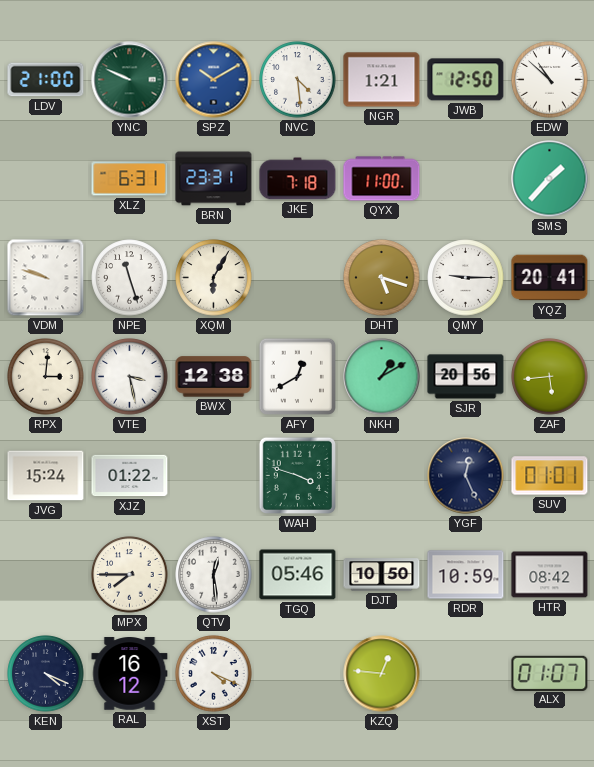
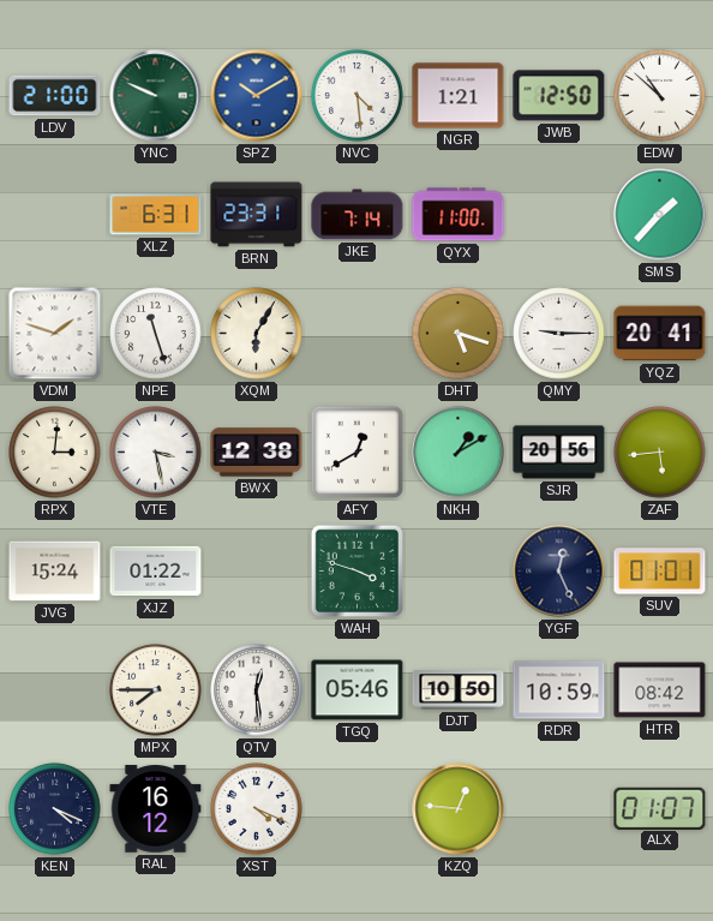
JKE: 7:18 -> 7:14
VDM: 9:48 -> 1:48
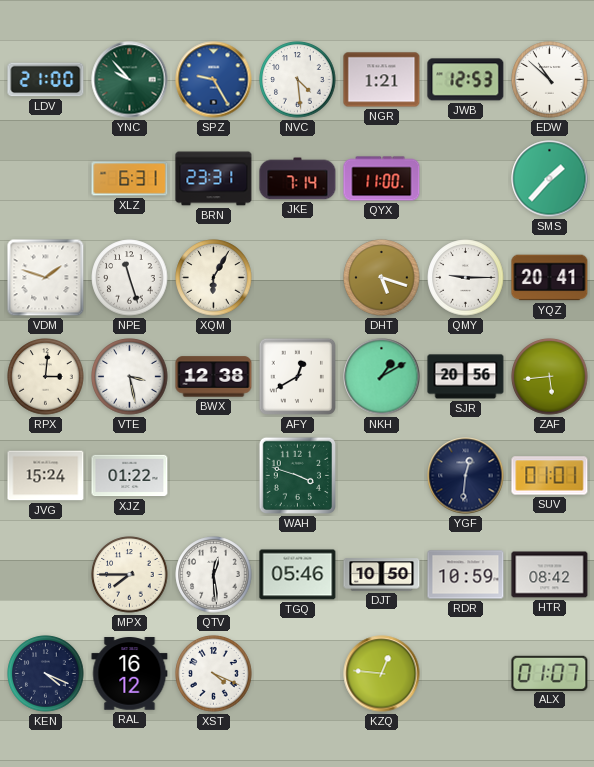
YNC: 9:49 -> 9:53
SPZ: 10:10 -> 9:25
JWB: 12:50 -> 12:53
YGF: 12:26 -> 12:31
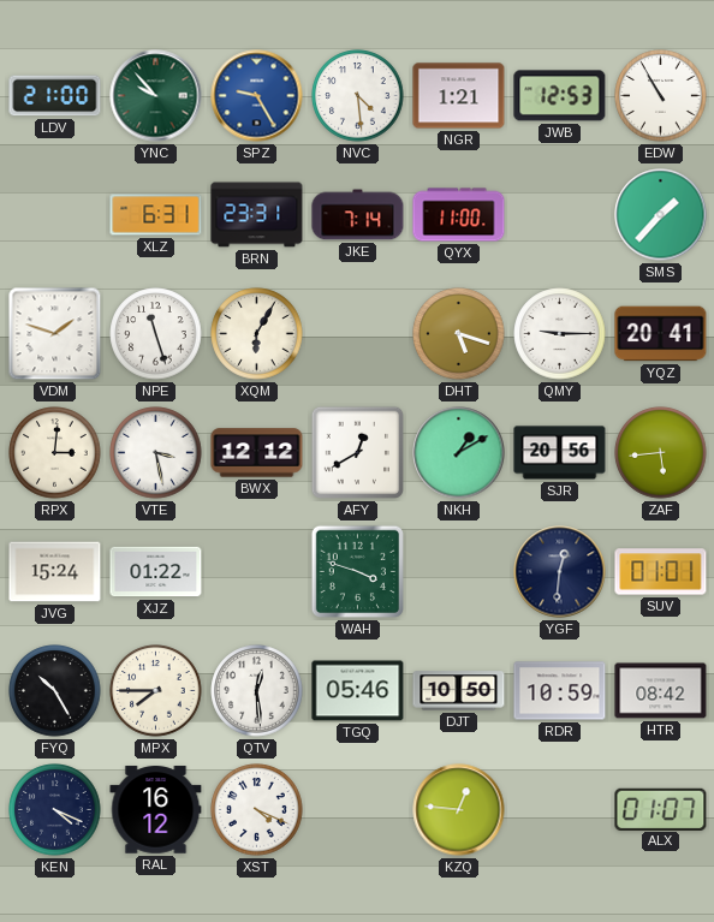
EDW: 10:52 -> 10:55
BWX: 12:38 -> 12:12
FYQ: none -> 10:25
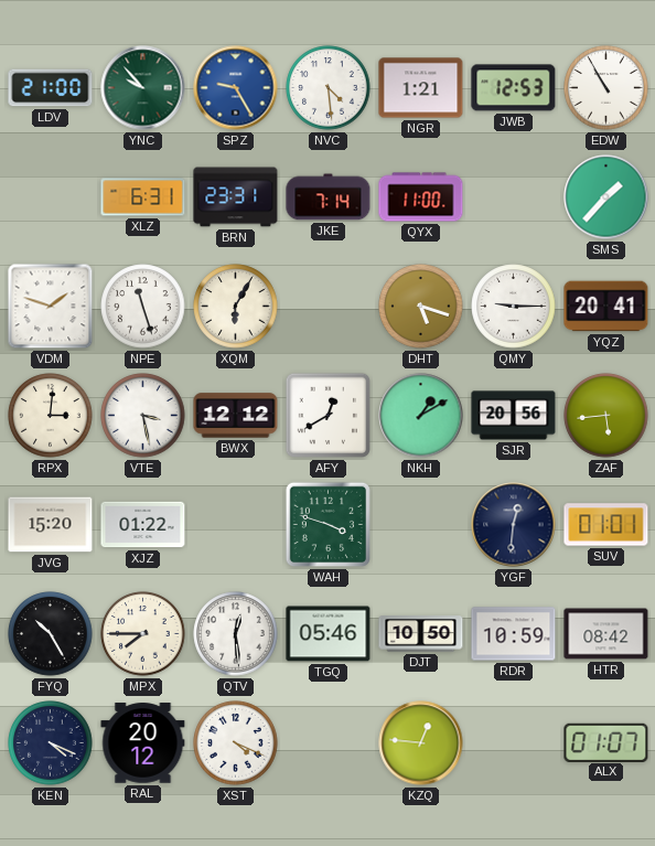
JVG: 15:24 -> 15:20
RAL: 16:12 -> 20:12
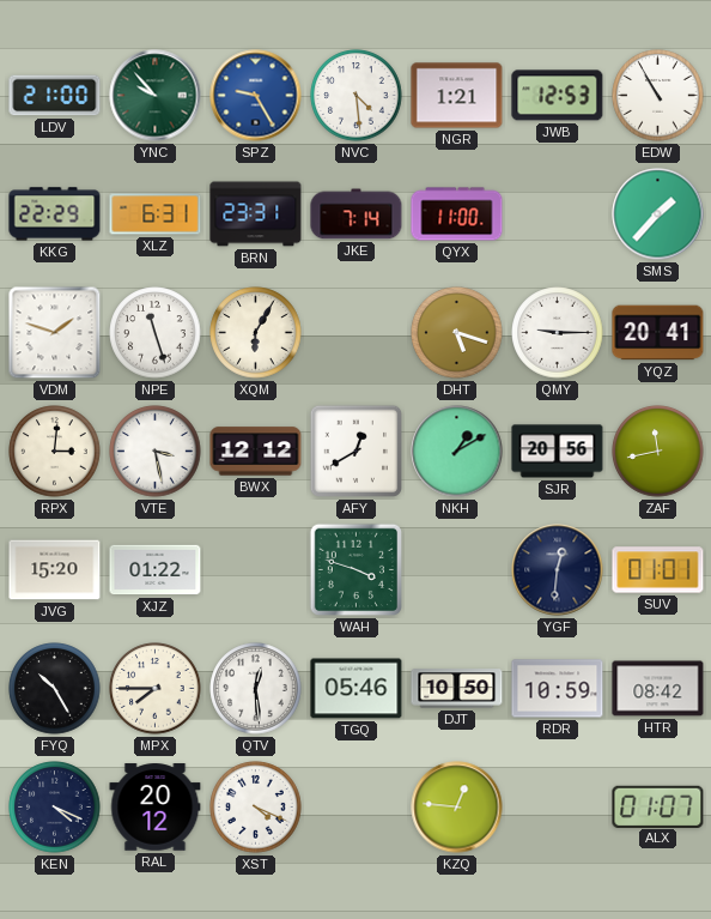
KKG: none -> 22:29
ZAF: 5:44 -> 11:43
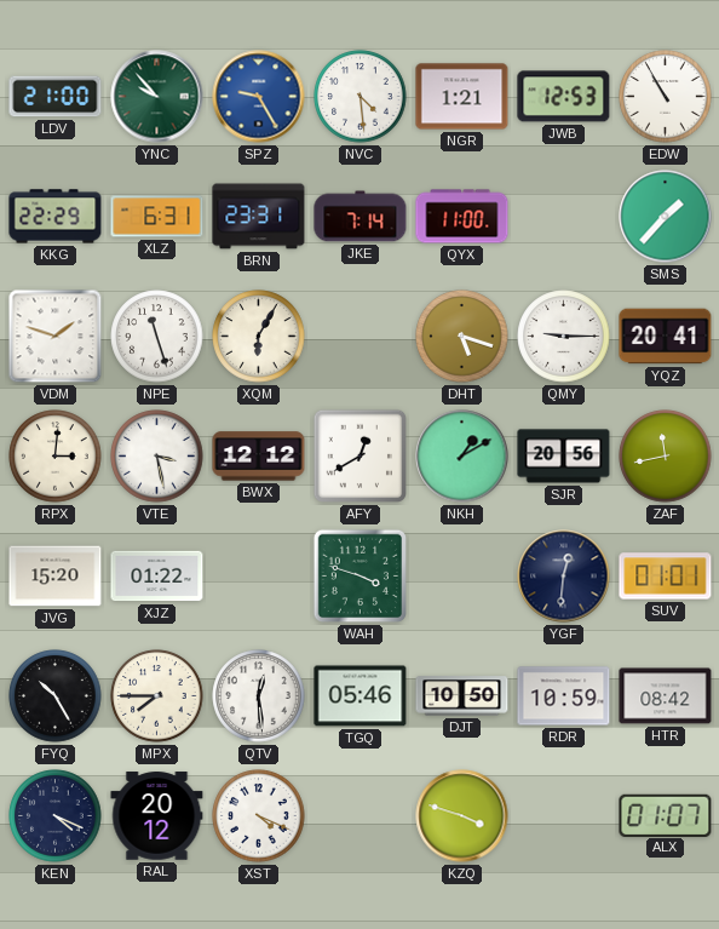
KZQ: 12:46 -> 3:48
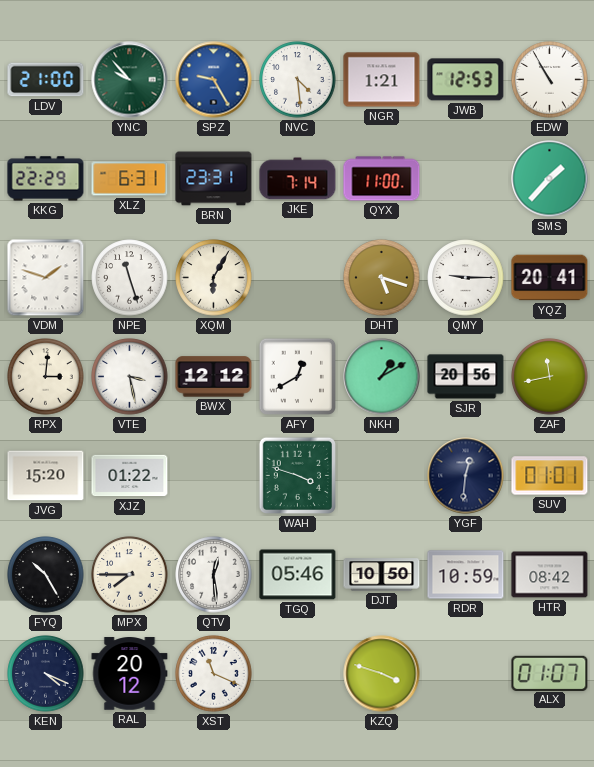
XST: 4:19 -> 11:19
